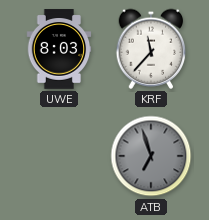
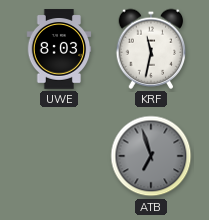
KRF: 11:37 -> 11:32
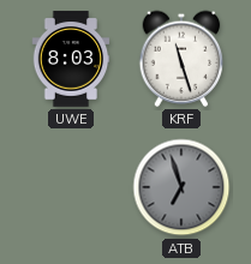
KRF: 11:32 -> 11:27
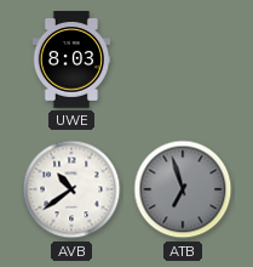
KRF: 11:27 -> none
AVB: none -> 10:39
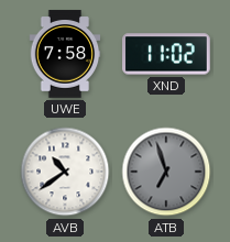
UWE: 8:03 -> 7:58
XND: none -> 11:02
